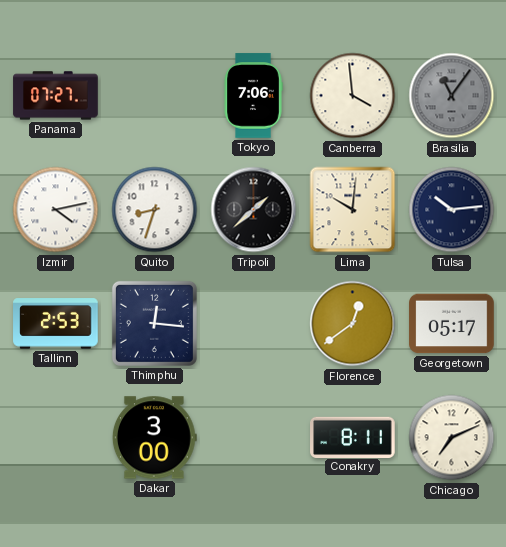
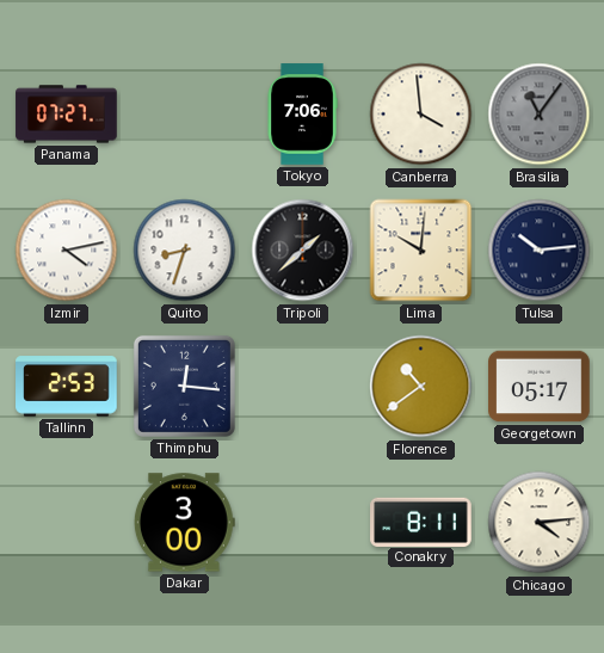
Florence: 12:39 -> 10:39
Chicago: 7:11 -> 4:14
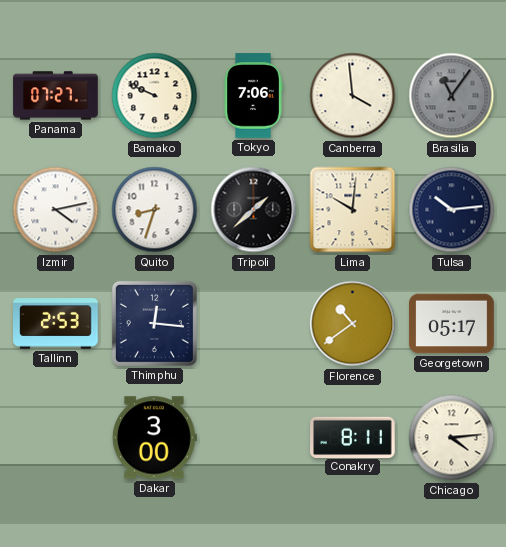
Bamako: none -> 9:49
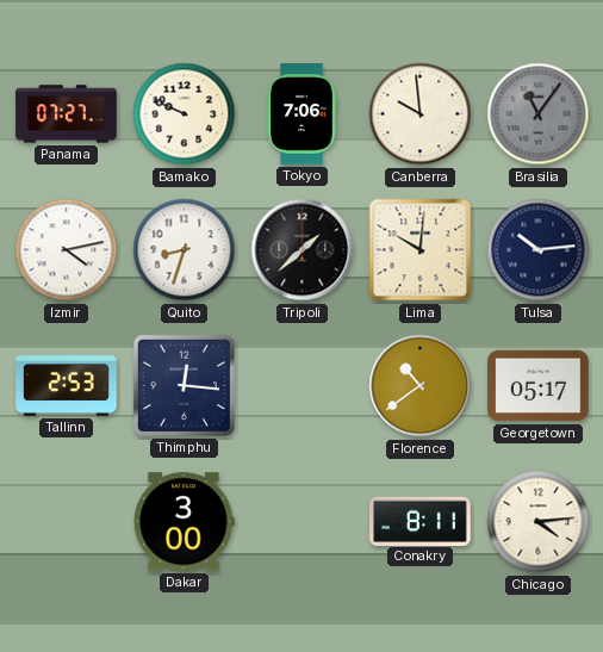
Canberra: 3:59 -> 9:59
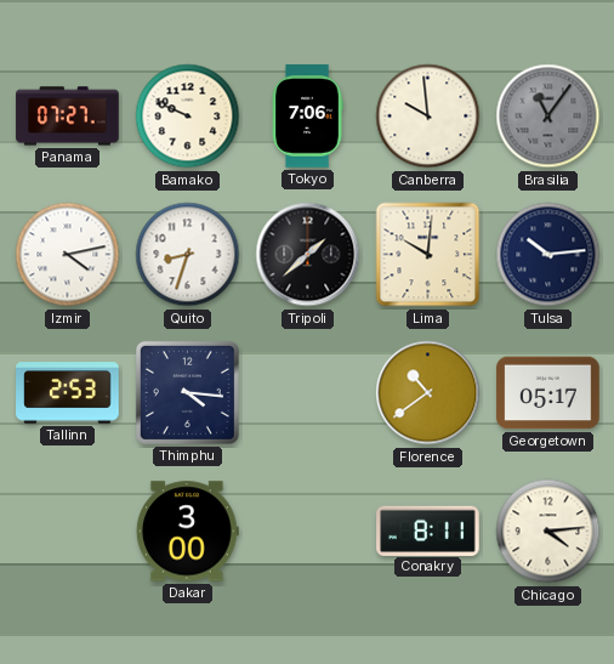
Thimphu: 12:16 -> 4:16
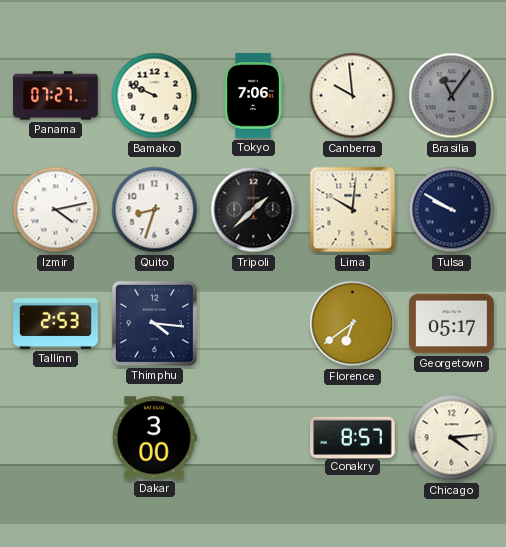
Tulsa: 10:14 -> 9:50
Florence: 10:39 -> 6:39
Conakry: 8:11 -> 8:57
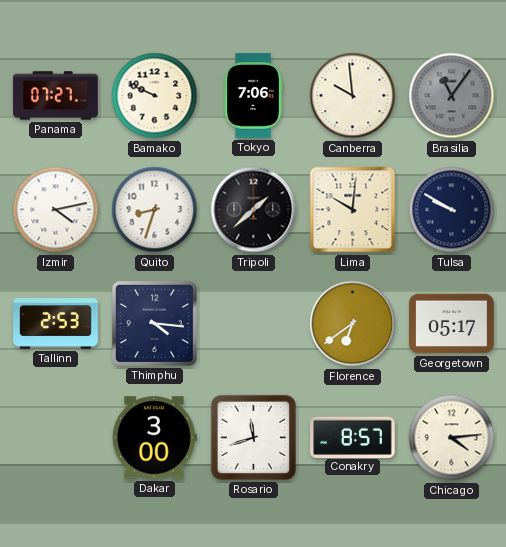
Rosario: none -> 11:42
